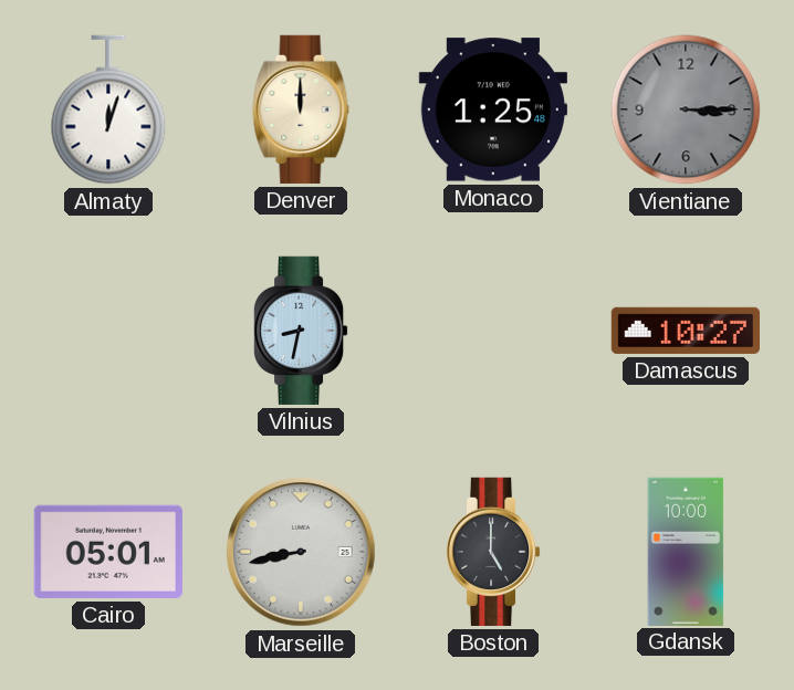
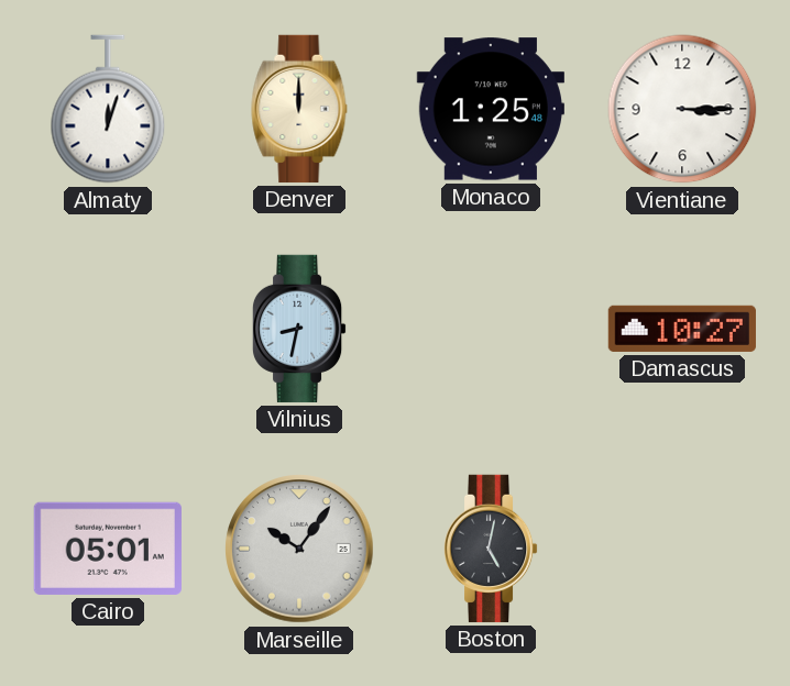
Vientiane dial: grey -> white
Marseille: 8:43 -> 10:06
Boston: 5:00 -> 5:02
Gdansk: 10:00 -> none
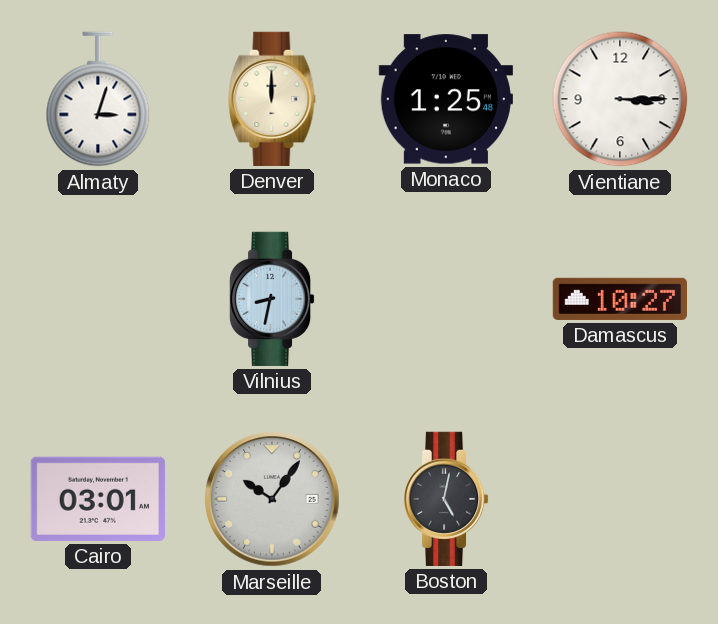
Almaty: 12:03 -> 3:03
Cairo: 05:01 -> 03:01
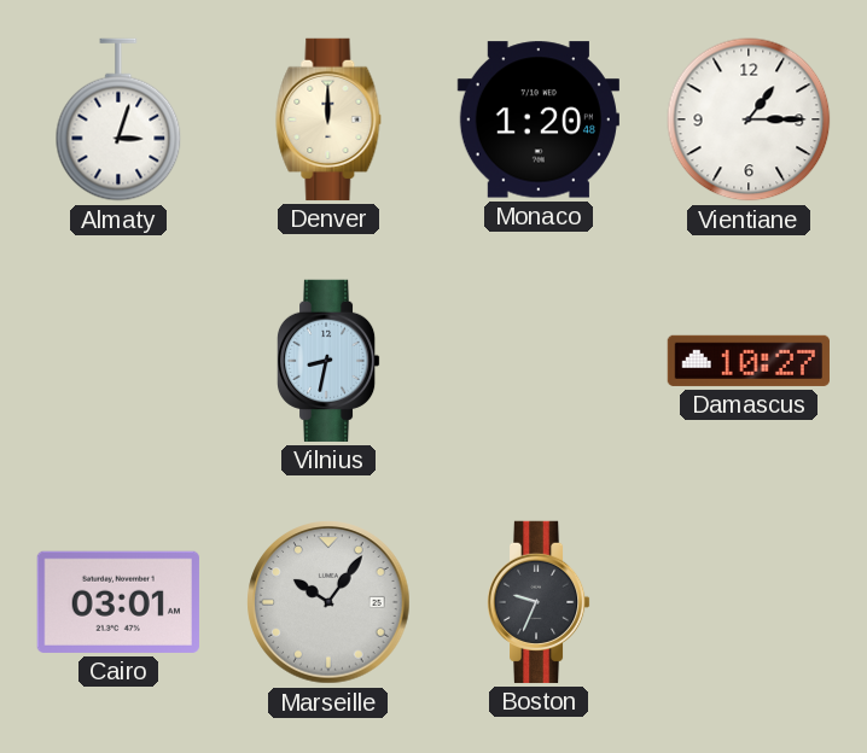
Monaco: 1:25 -> 1:20
Vientiane: 3:15 -> 1:15
Boston: 5:02 -> 9:34
